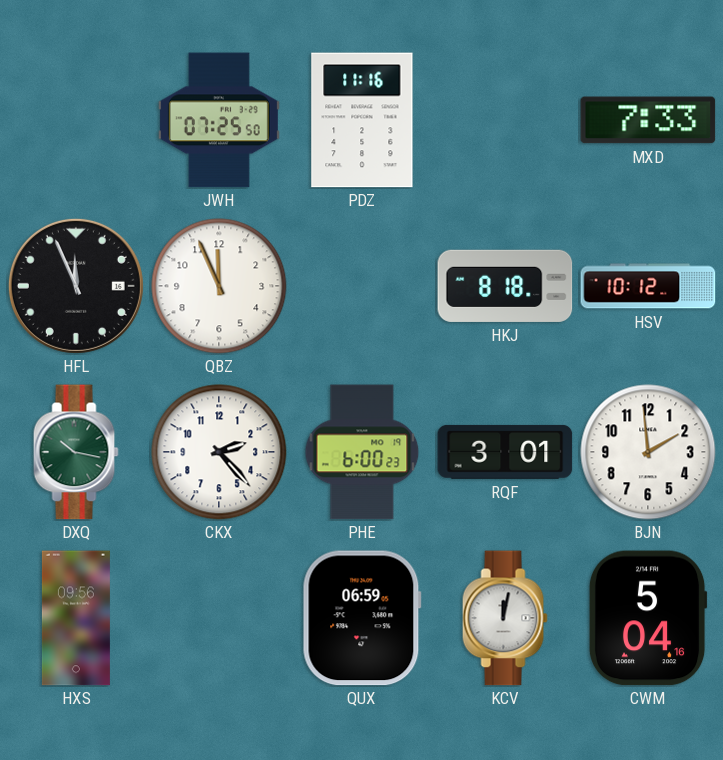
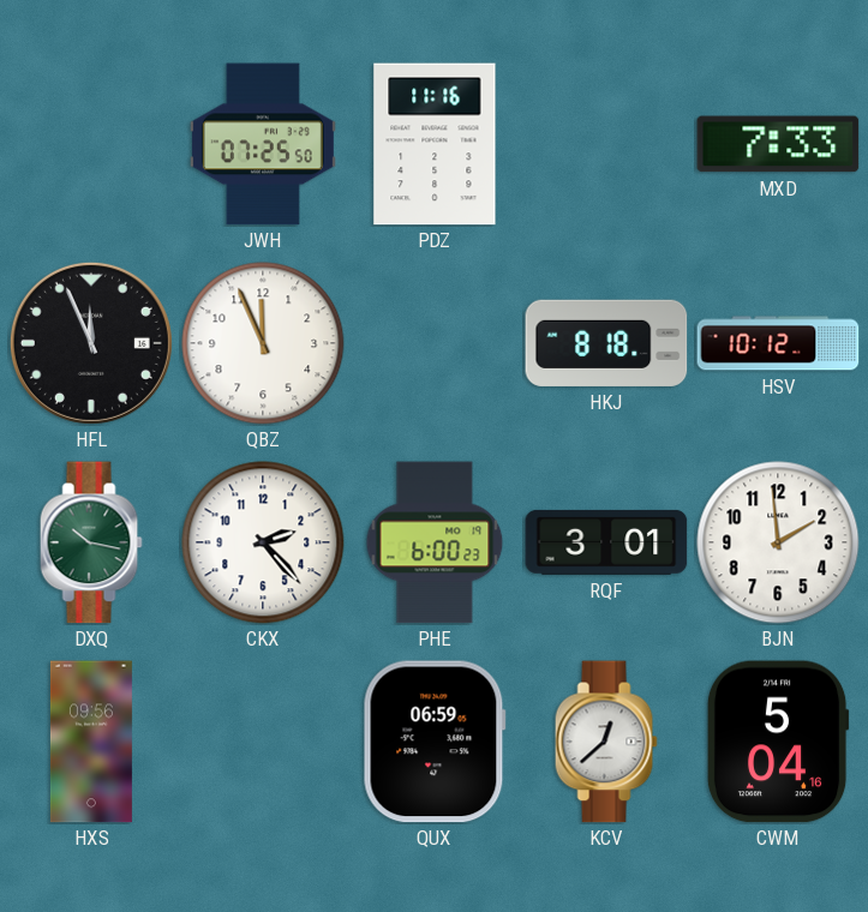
KCV: 12:02 -> 12:38
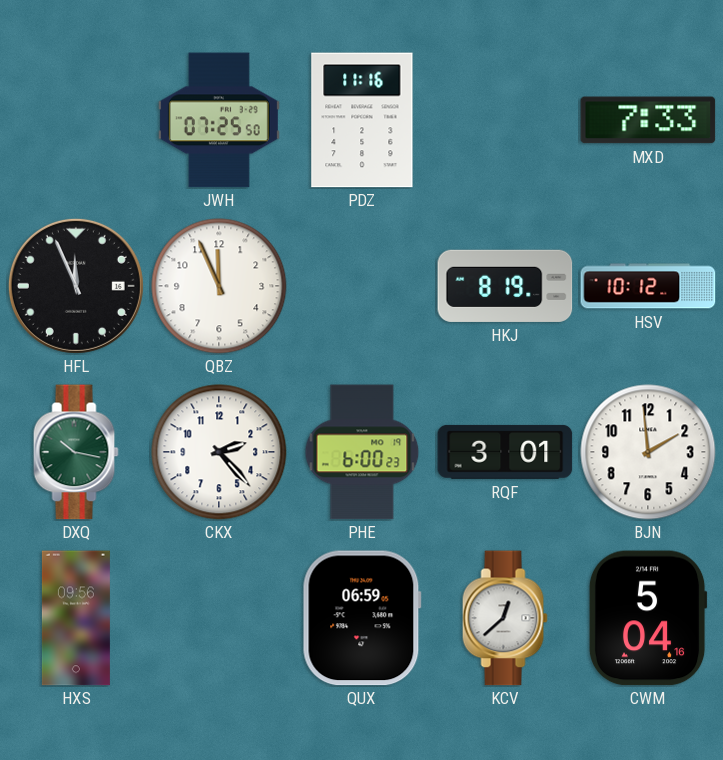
HKJ: 8:18 -> 8:19
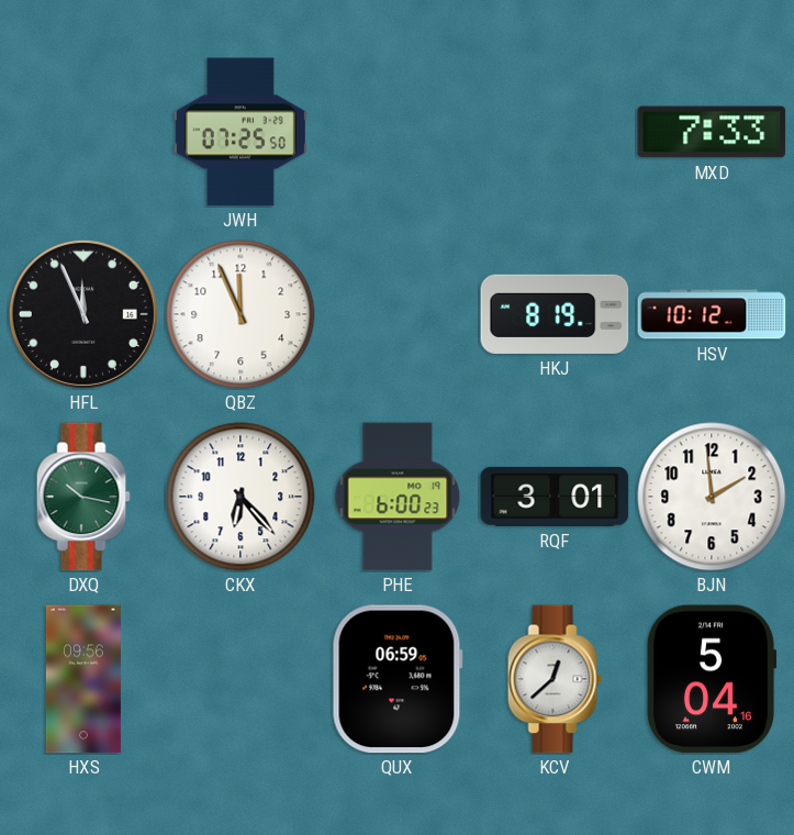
PDZ: 11:16 -> none
CKX: 2:23 -> 6:23
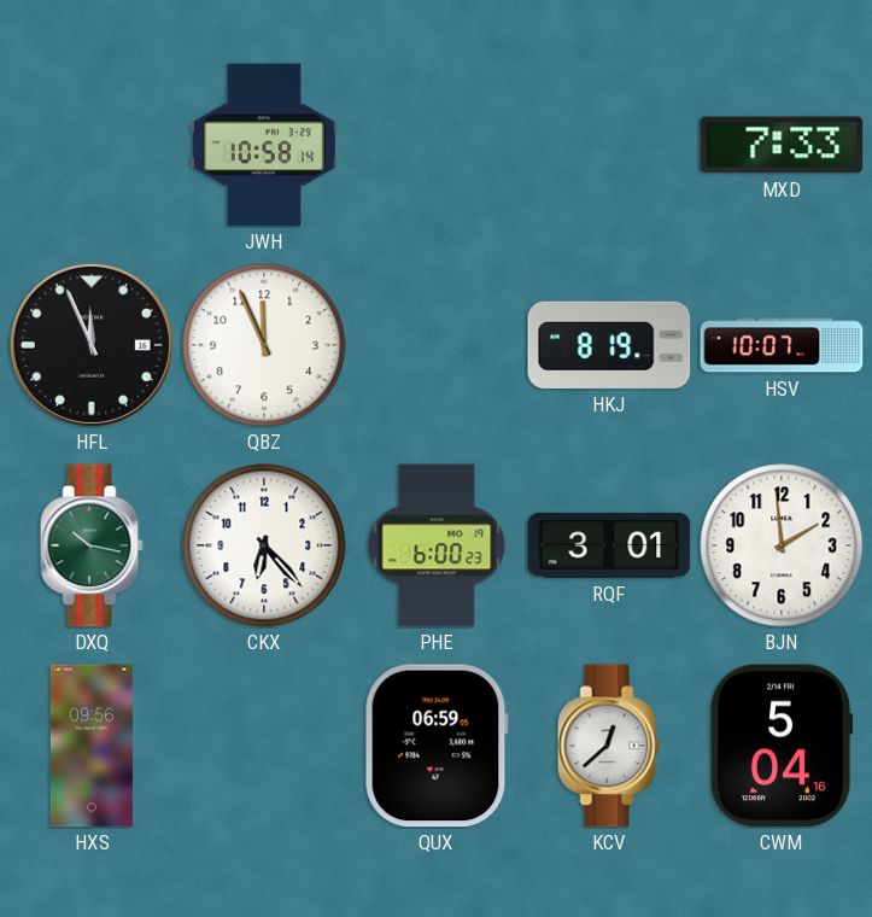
JWH: 07:25 -> 10:58
HSV: 10:12 -> 10:07
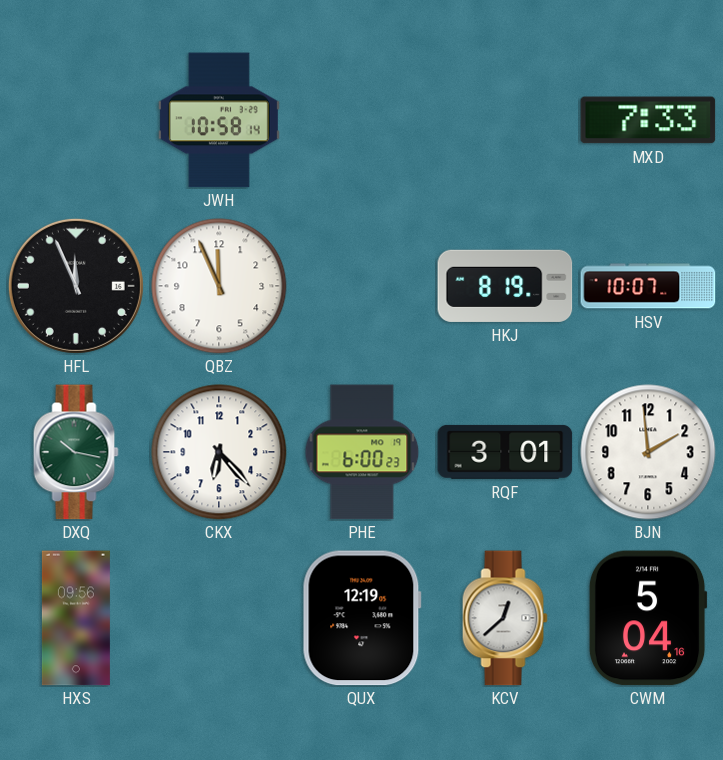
QUX: 06:59 -> 12:19
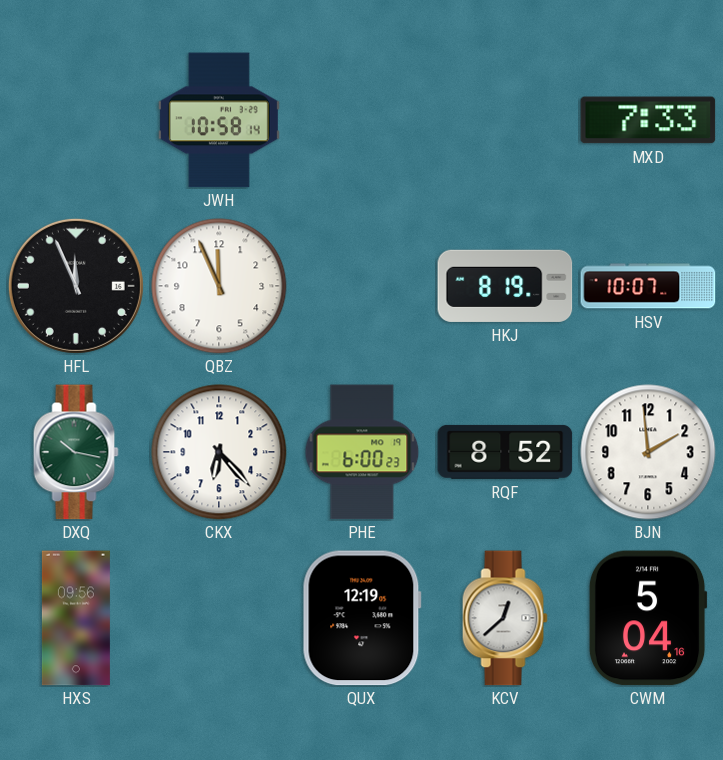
RQF: 3:01 -> 8:52
